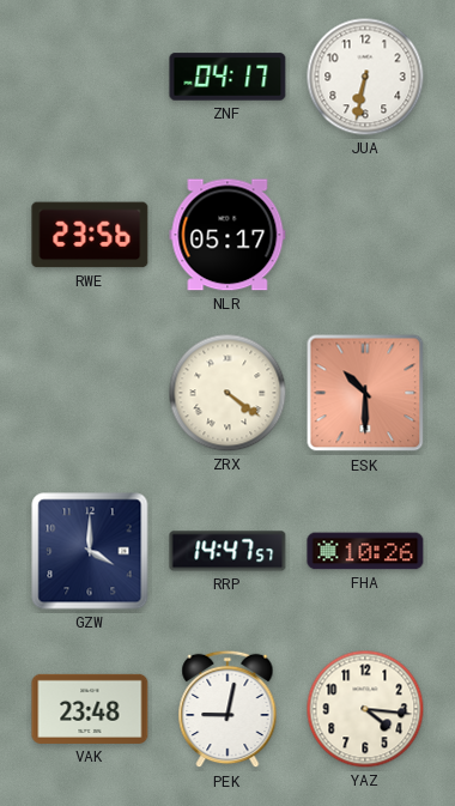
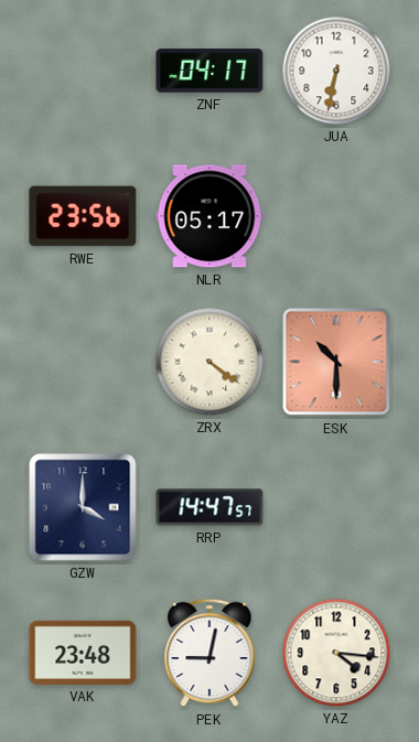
FHA: 10:26 -> none
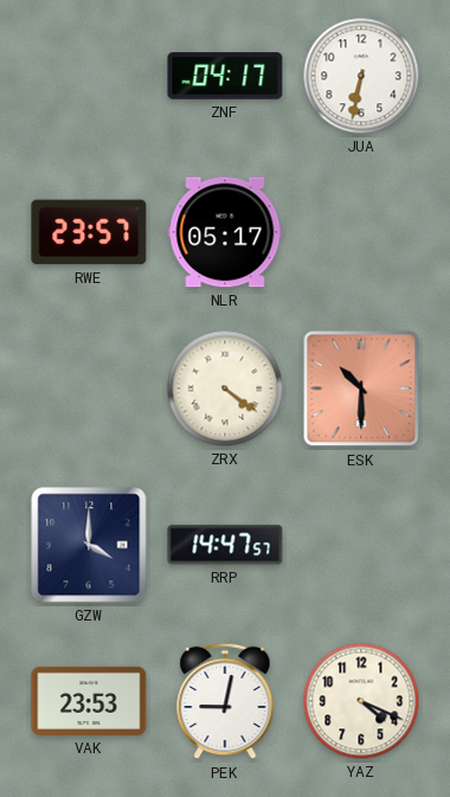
RWE: 23:56 -> 23:57
VAK: 23:48 -> 23:53
YAZ: 4:16 -> 4:19
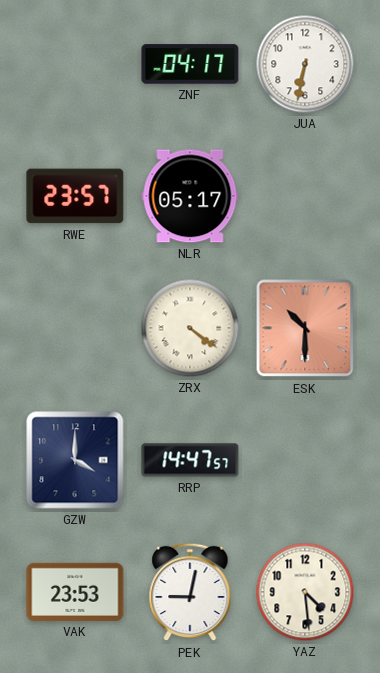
YAZ: 4:19 -> 4:29
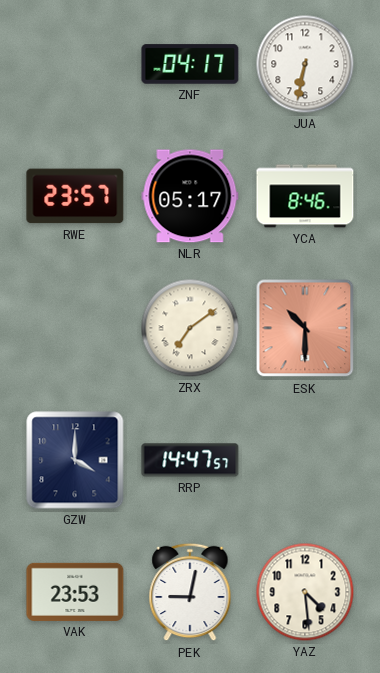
YCA: none -> 8:46
ZRX: 4:21 -> 7:09
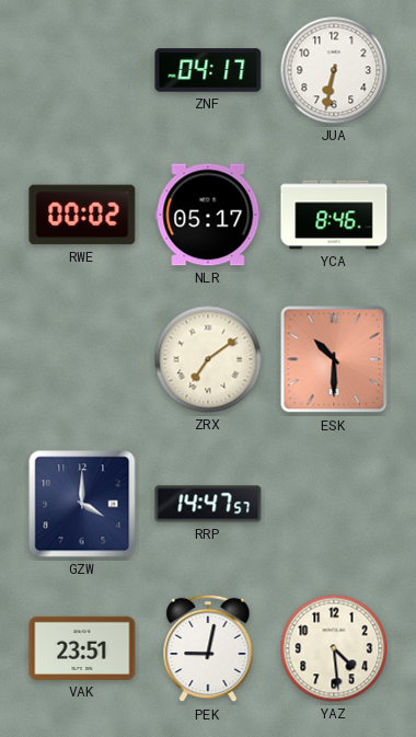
RWE: 23:57 -> 00:02
VAK: 23:53 -> 23:51
